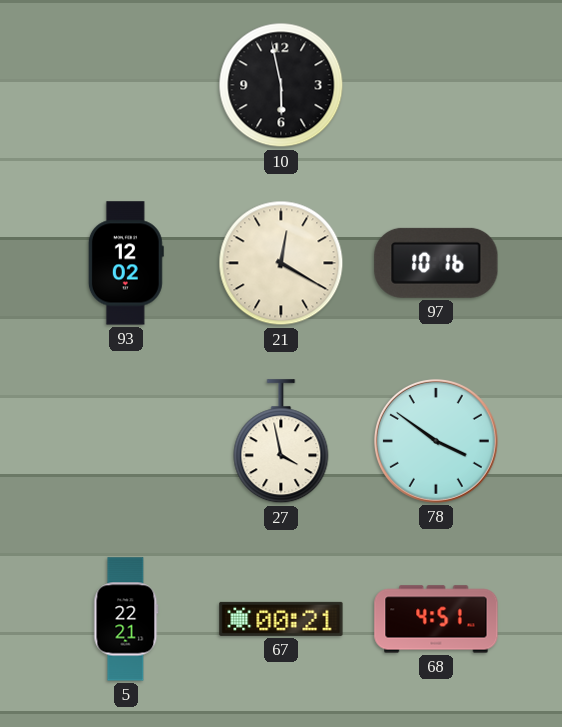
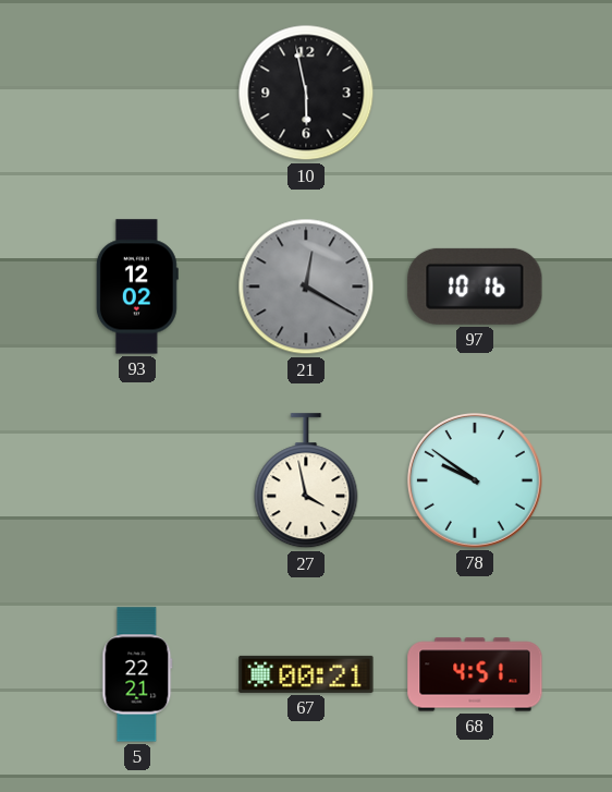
21 dial: cream -> grey
78: 3:51 -> 9:51
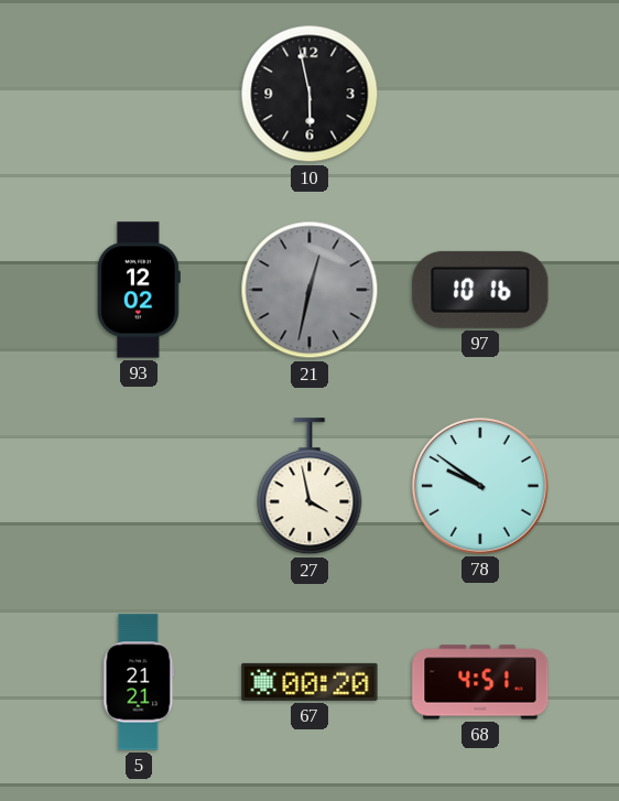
21: 12:20 -> 12:32
5: 22:21 -> 21:21
67: 00:21 -> 00:20
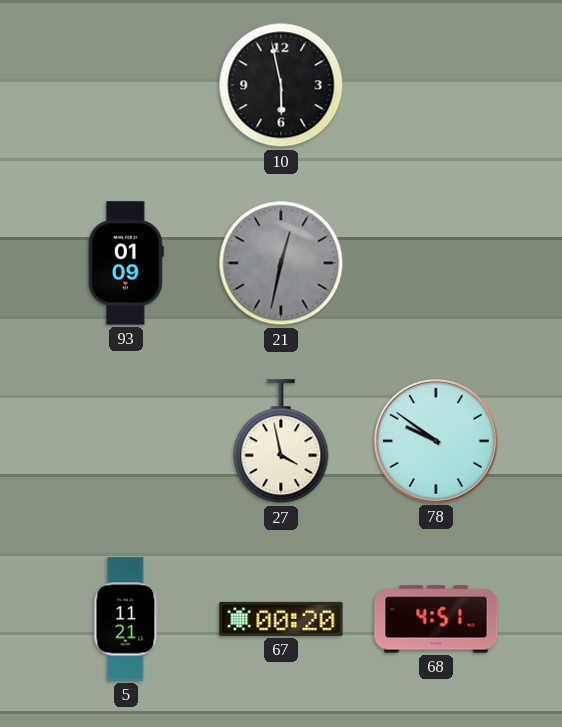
93: 12:02 -> 01:09
97: 10:16 -> none
5: 21:21 -> 11:21
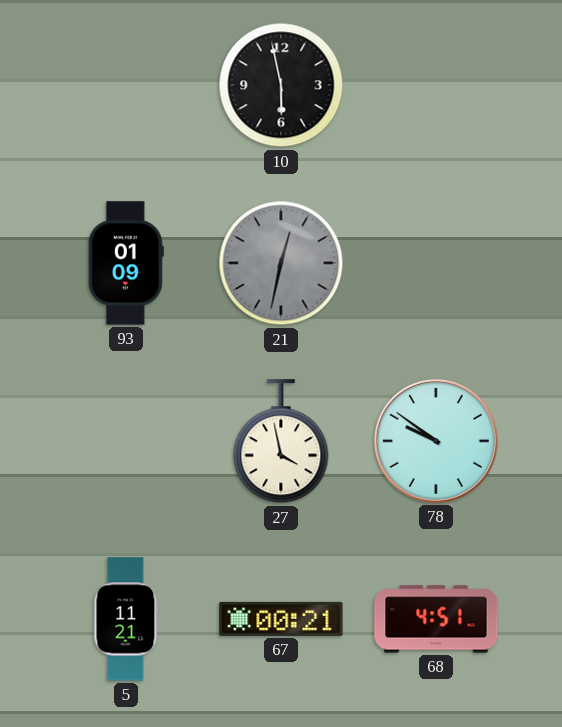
67: 00:20 -> 00:21
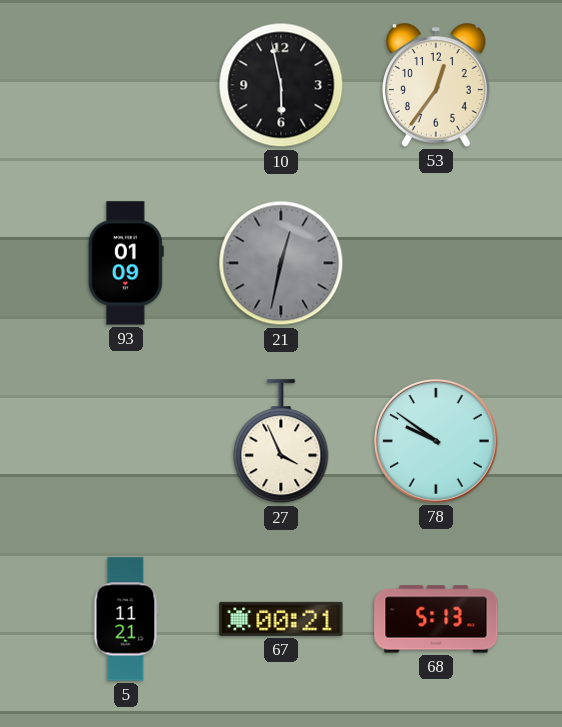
53: none -> 12:36
27: 3:58 -> 3:56
68: 4:51 -> 5:13
